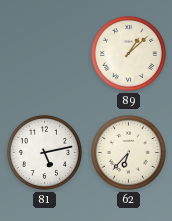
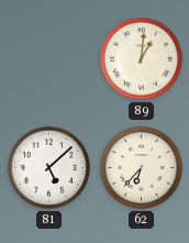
89: 1:08 -> 1:01
81: 5:13 -> 5:08
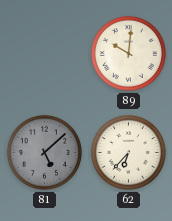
89: 1:01 -> 10:01
81 dial: white -> grey
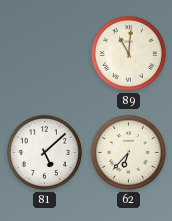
89: 10:01 -> 11:01
81 dial: grey -> white
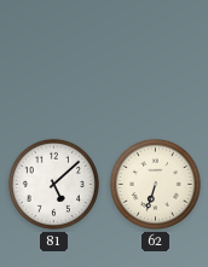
89: 11:01 -> none
62: 6:37 -> 6:33
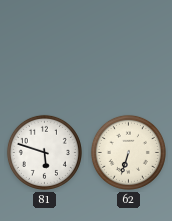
81: 5:08 -> 5:48
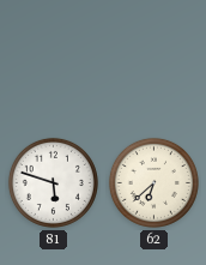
62: 6:33 -> 6:38
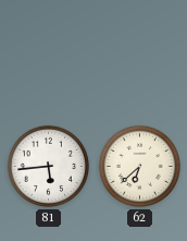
81: 5:48 -> 5:44
